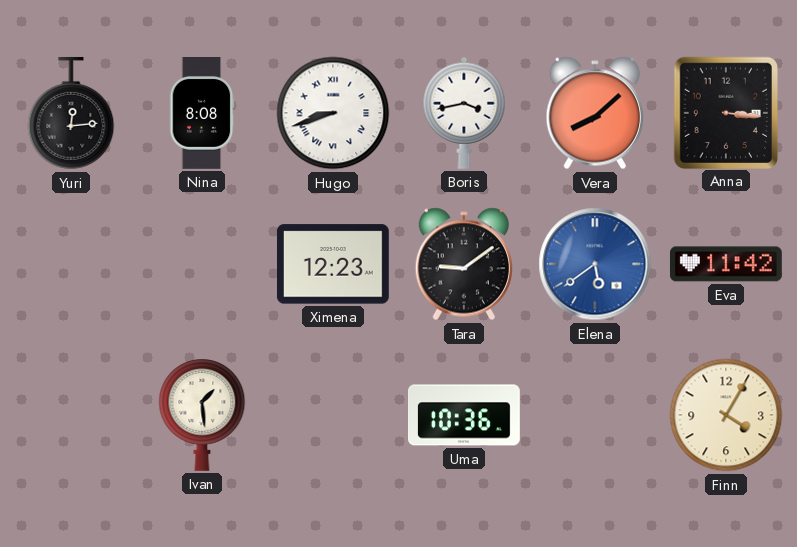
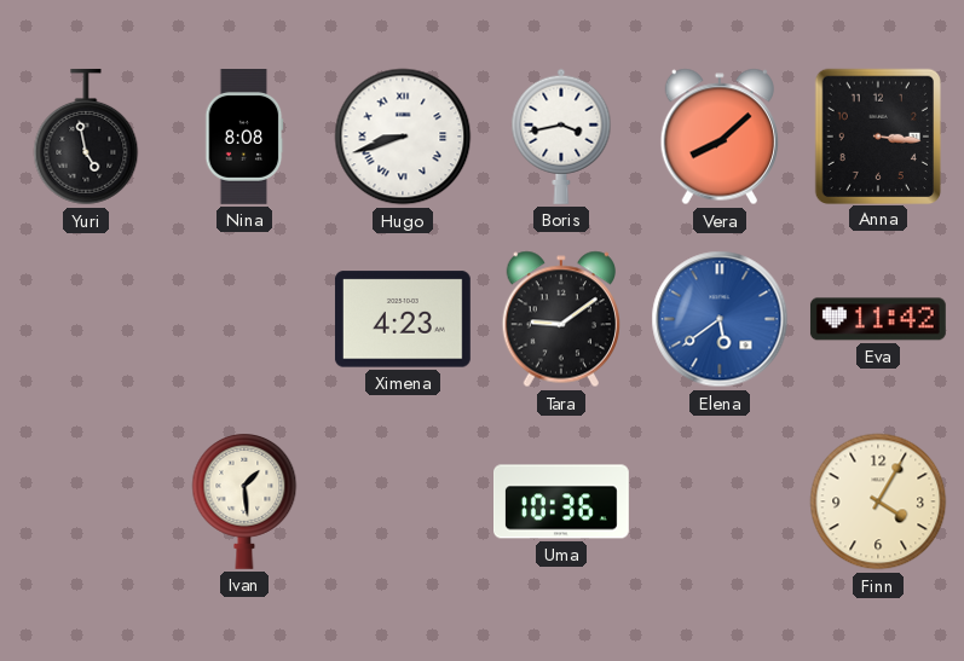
Yuri: 12:14 -> 4:58
Ximena: 12:23 -> 4:23
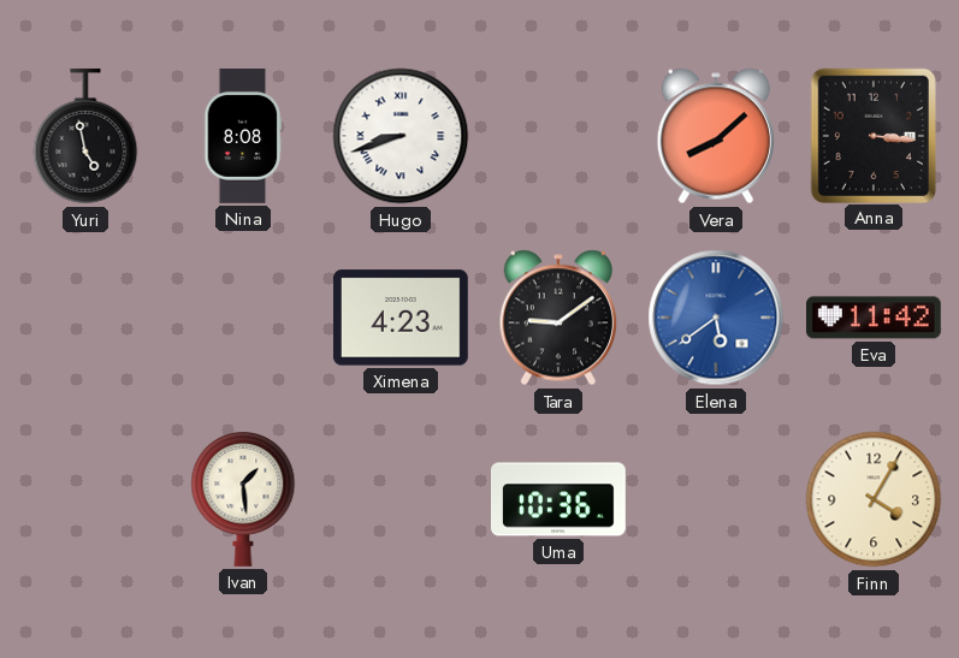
Boris: 3:43 -> none
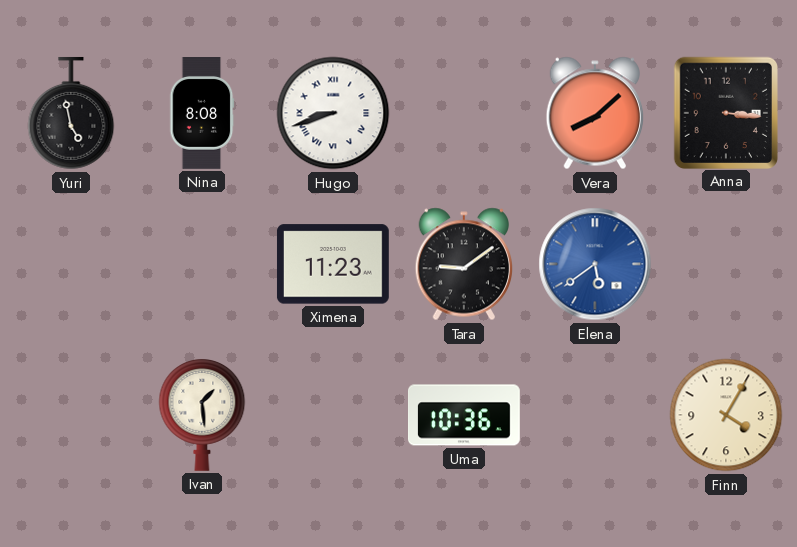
Ximena: 4:23 -> 11:23
Eva: 11:42 -> none
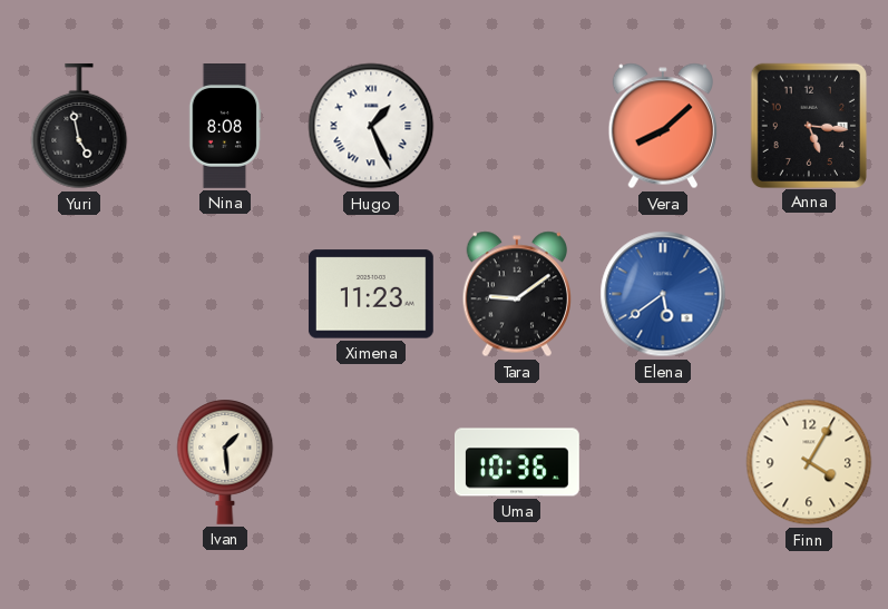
Hugo: 8:42 -> 1:26
Anna: 3:16 -> 5:16
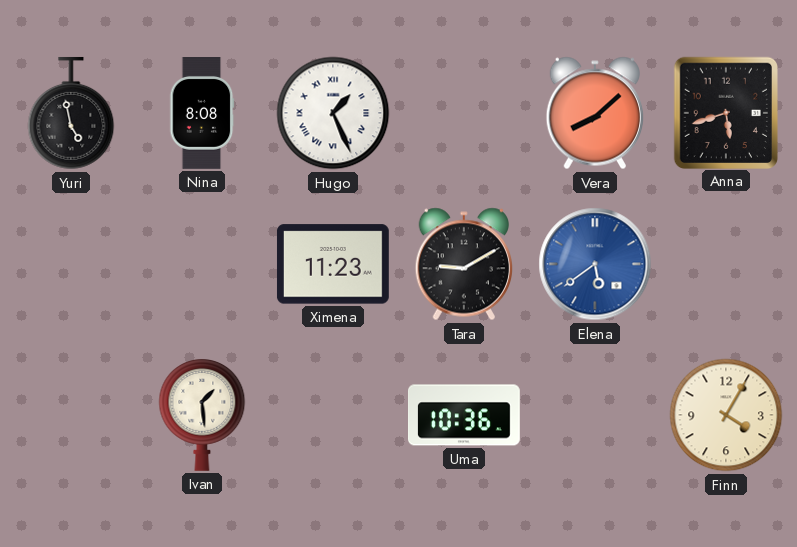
Anna: 5:16 -> 5:42
Tara: 9:09 -> 9:10
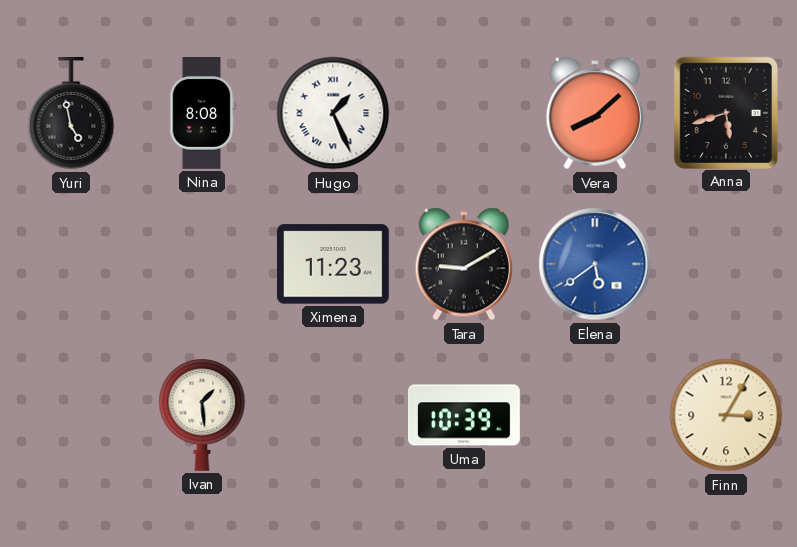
Uma: 10:36 -> 10:39
Finn: 4:05 -> 3:05
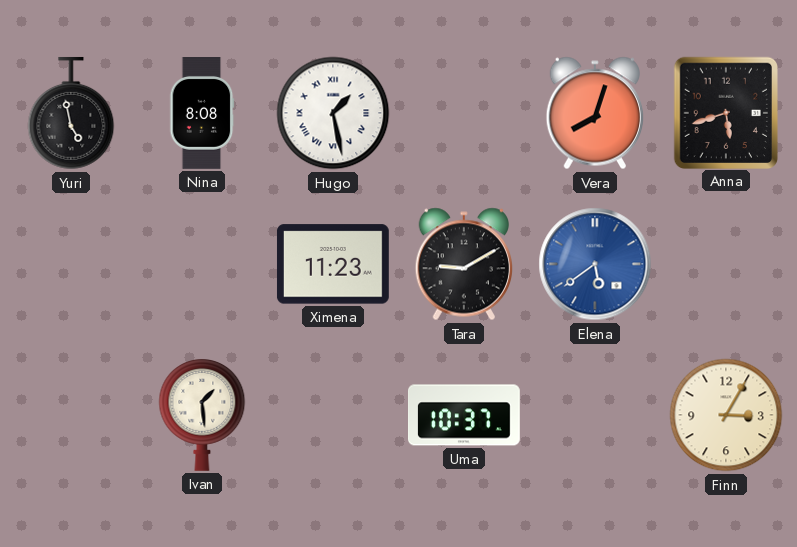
Hugo: 1:26 -> 1:28
Vera: 8:08 -> 8:03
Uma: 10:39 -> 10:37
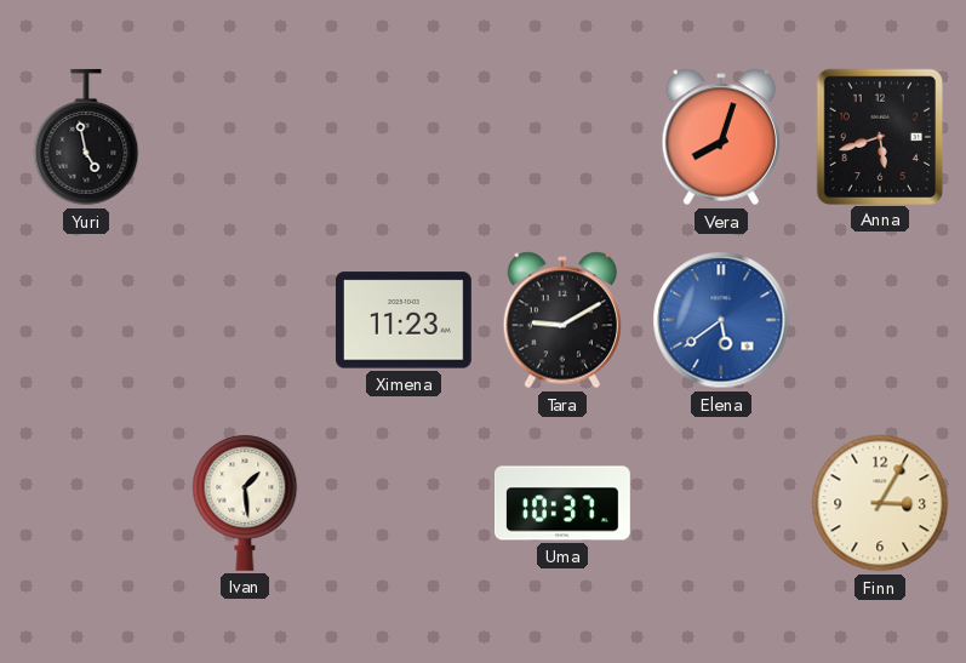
Nina: 8:08 -> none
Hugo: 1:28 -> none
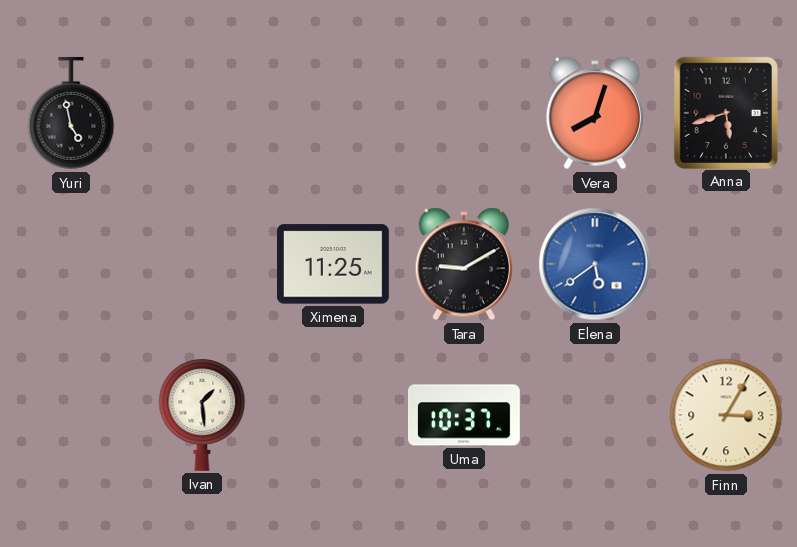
Ximena: 11:23 -> 11:25
